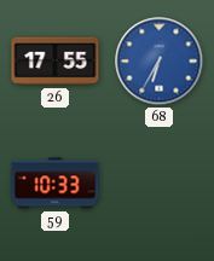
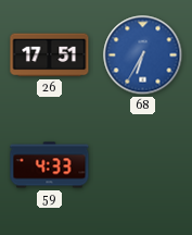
26: 17:55 -> 17:51
59: 10:33 -> 4:33
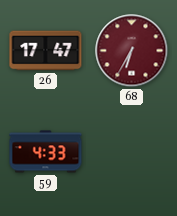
26: 17:51 -> 17:47
68 dial: blue -> burgundy
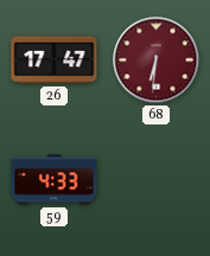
68: 6:35 -> 6:31
